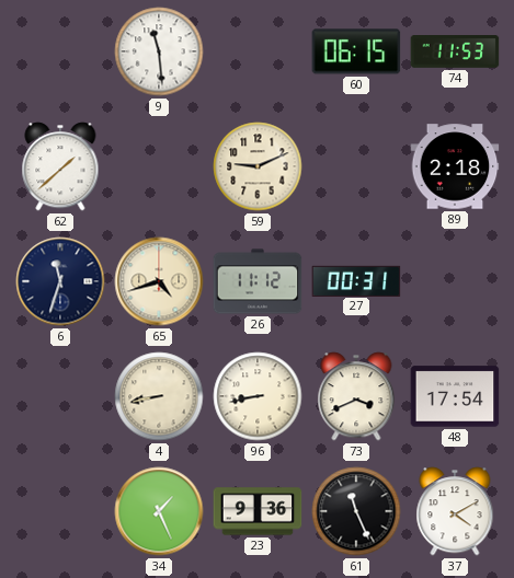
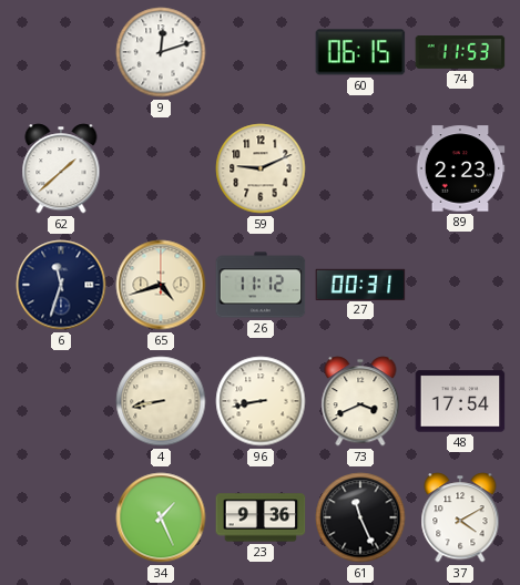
9: 11:29 -> 12:12
89: 2:18 -> 2:23
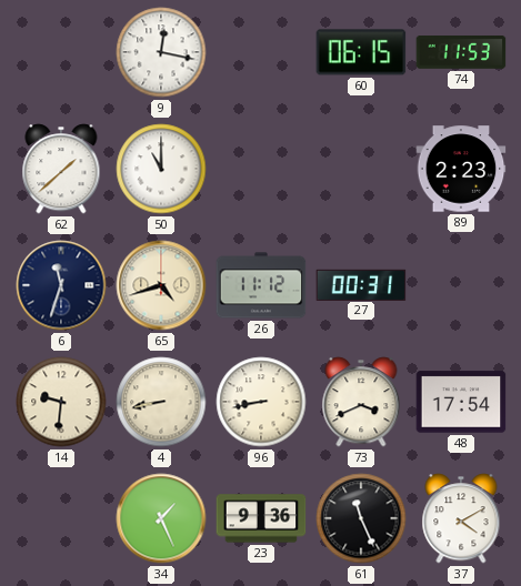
9: 12:12 -> 12:17
50: none -> 11:00
59: 9:11 -> none
14: none -> 9:31
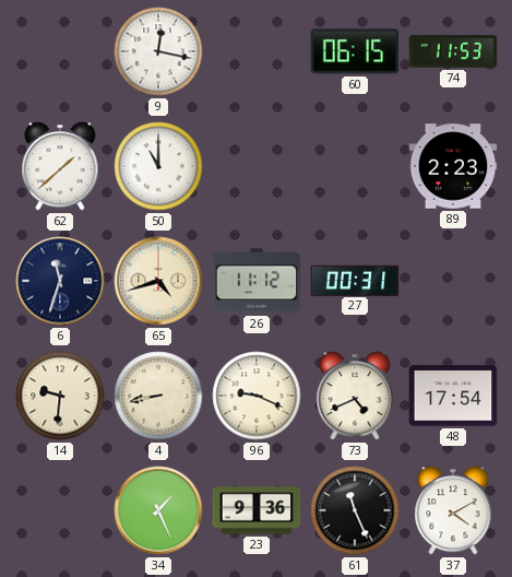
96: 8:43 -> 9:19
73: 3:41 -> 4:41
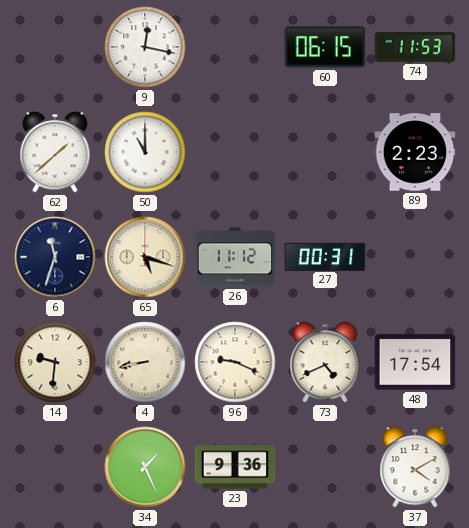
65: 4:42 -> 5:18
61: 11:26 -> none
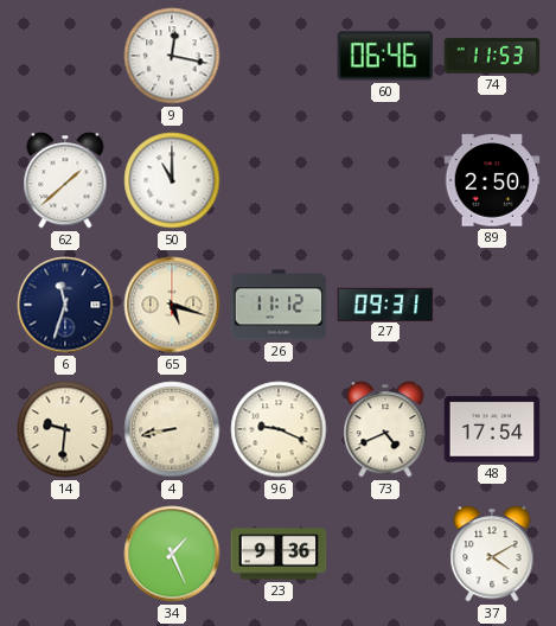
60: 06:15 -> 06:46
89: 2:23 -> 2:50
27: 00:31 -> 09:31
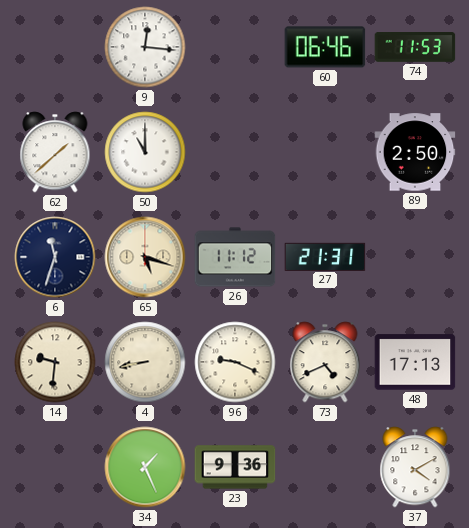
9: 12:17 -> 12:16
27: 09:31 -> 21:31
48: 17:54 -> 17:13
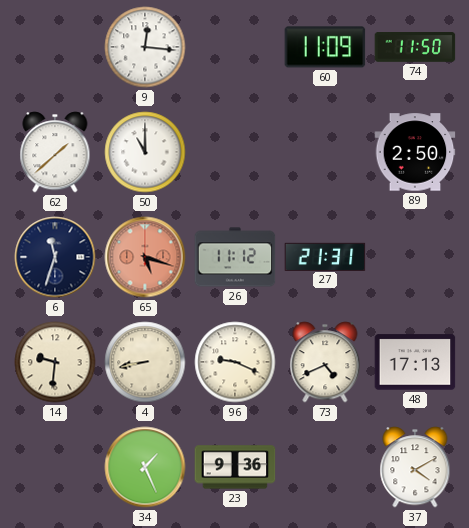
60: 06:46 -> 11:09
74: 11:53 -> 11:50
65 dial: cream -> salmon
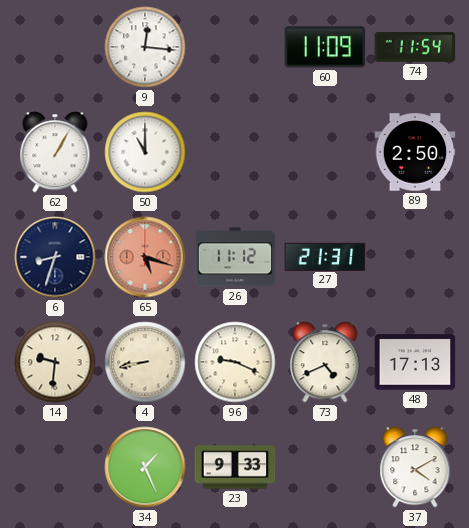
74: 11:50 -> 11:54
62: 1:38 -> 1:05
6: 11:33 -> 8:33
23: 9:36 -> 9:33
